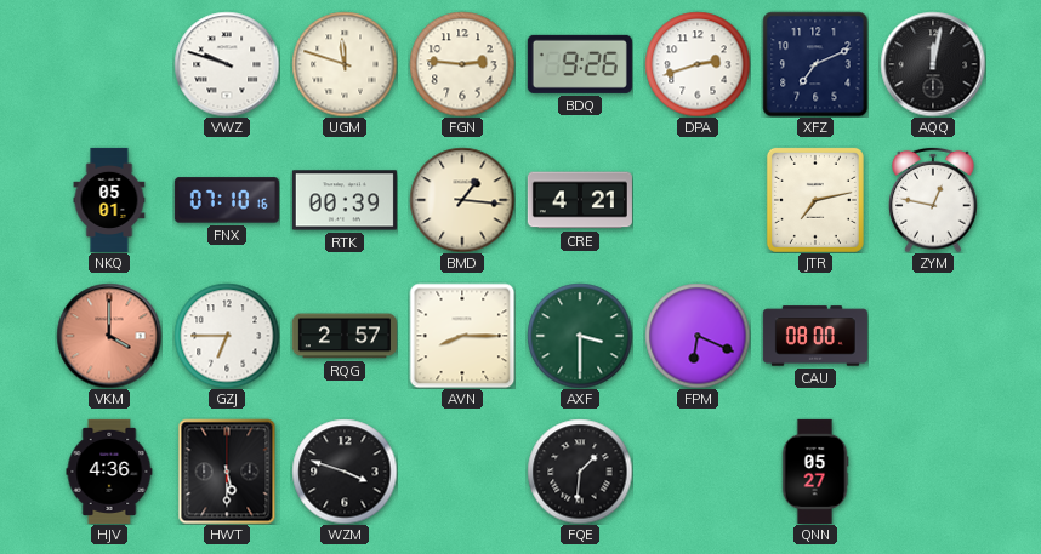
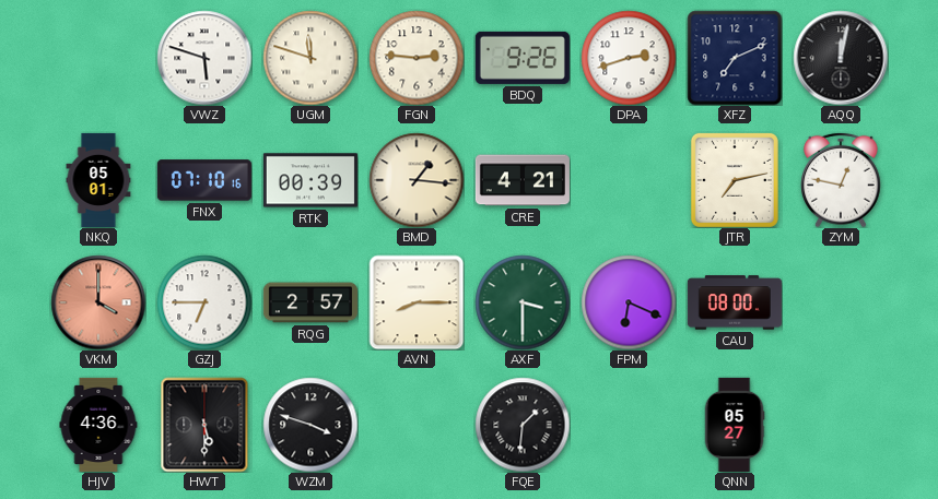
VWZ: 9:48 -> 5:48
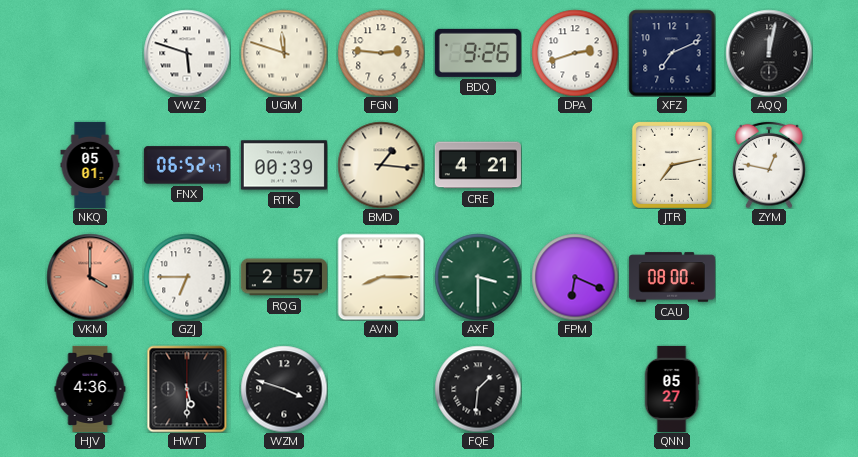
FNX: 07:10 -> 06:52
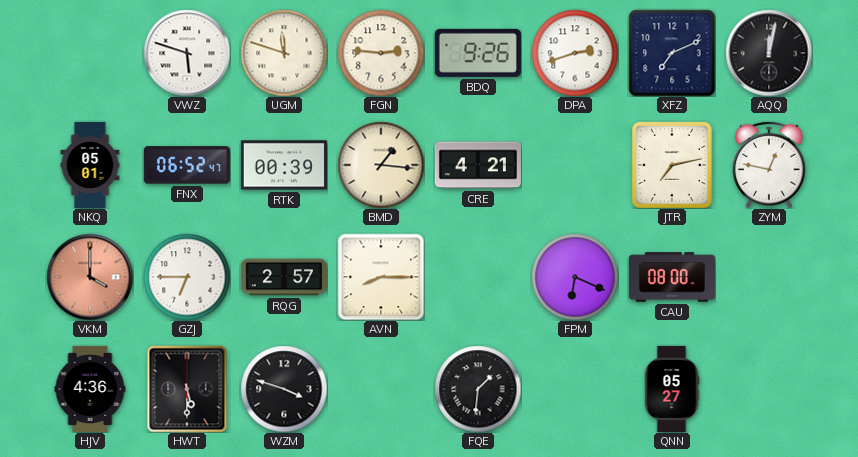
AXF: 3:30 -> none
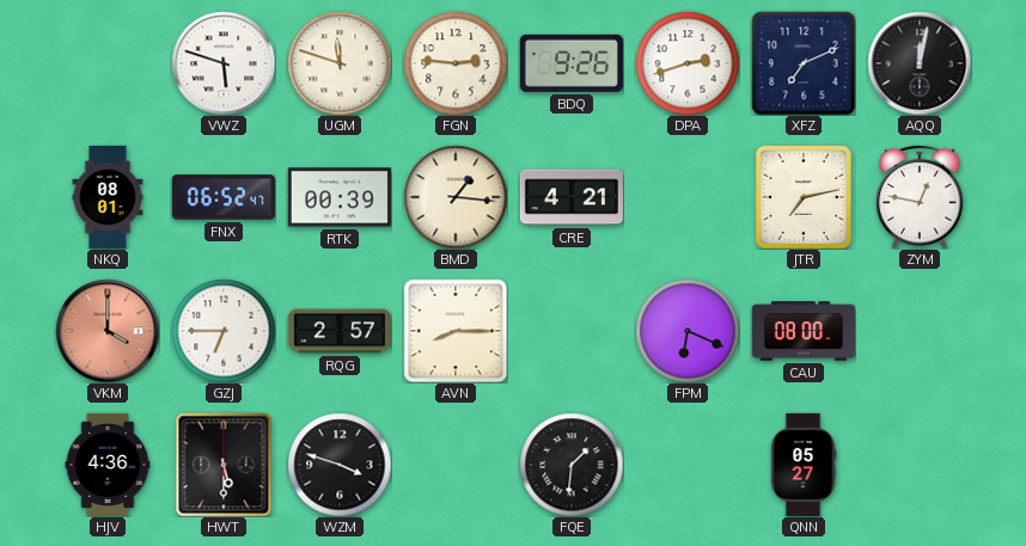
NKQ: 05:01 -> 08:01
